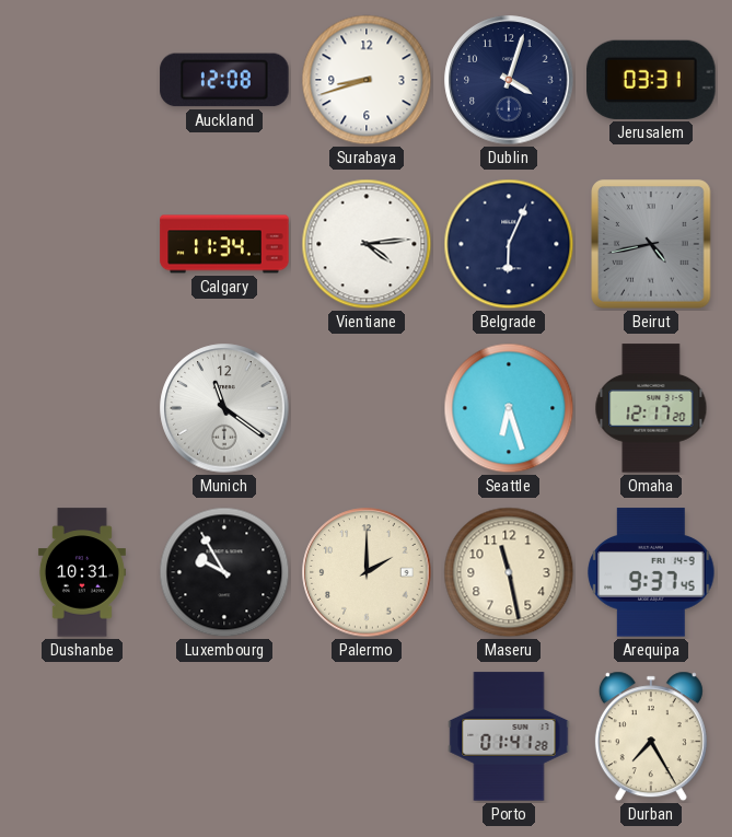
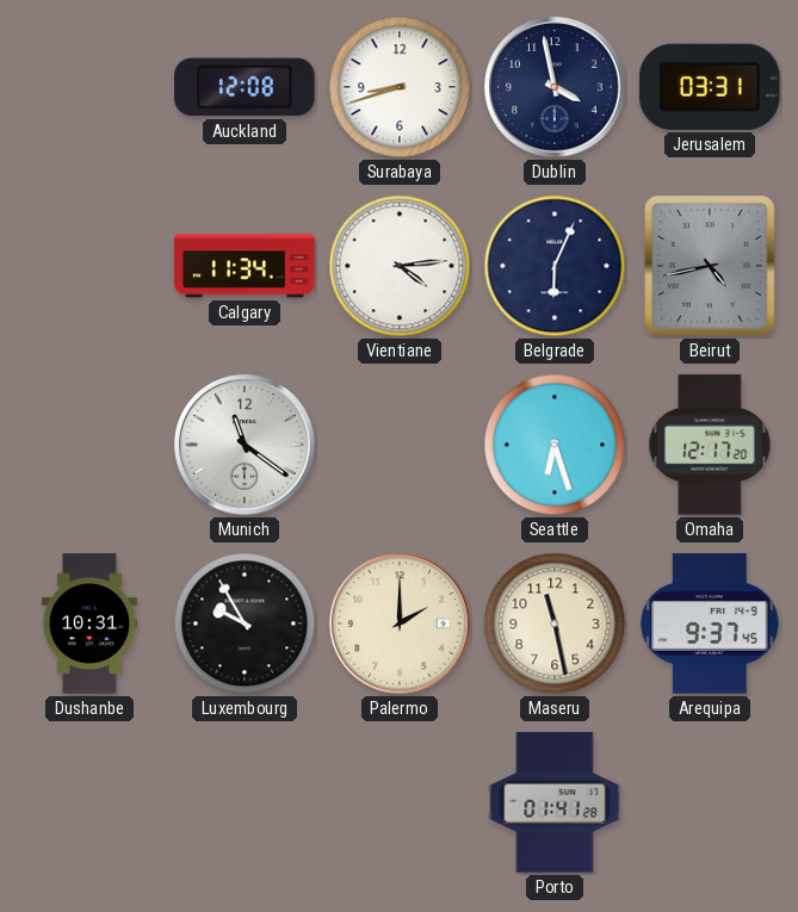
Dublin: 4:03 -> 3:58
Durban: 7:25 -> none
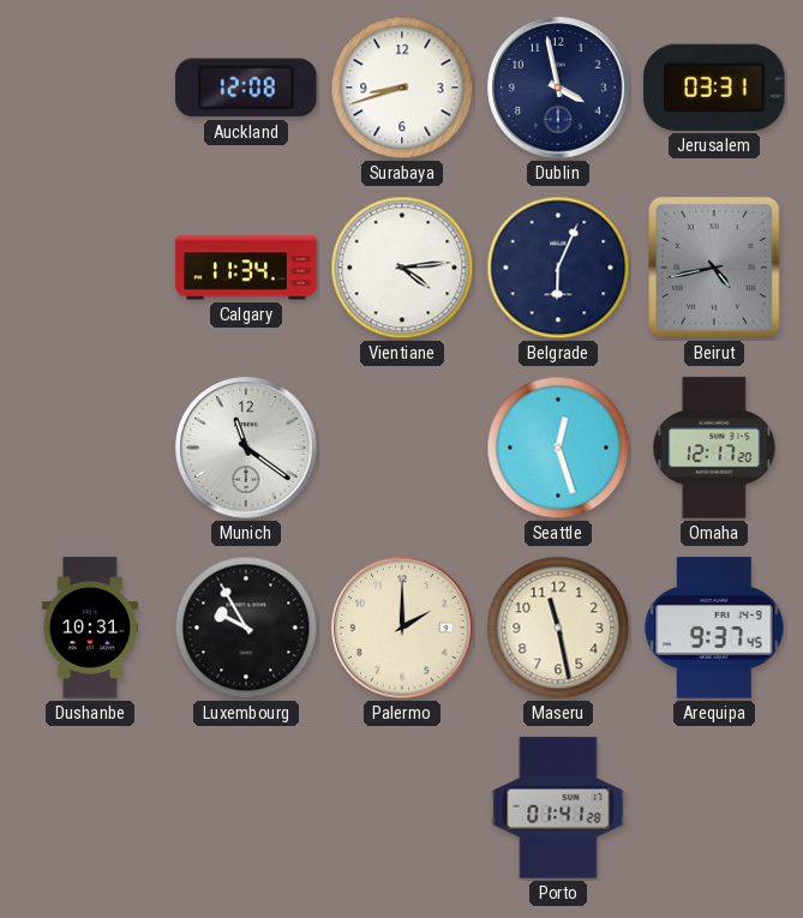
Seattle: 6:27 -> 12:27
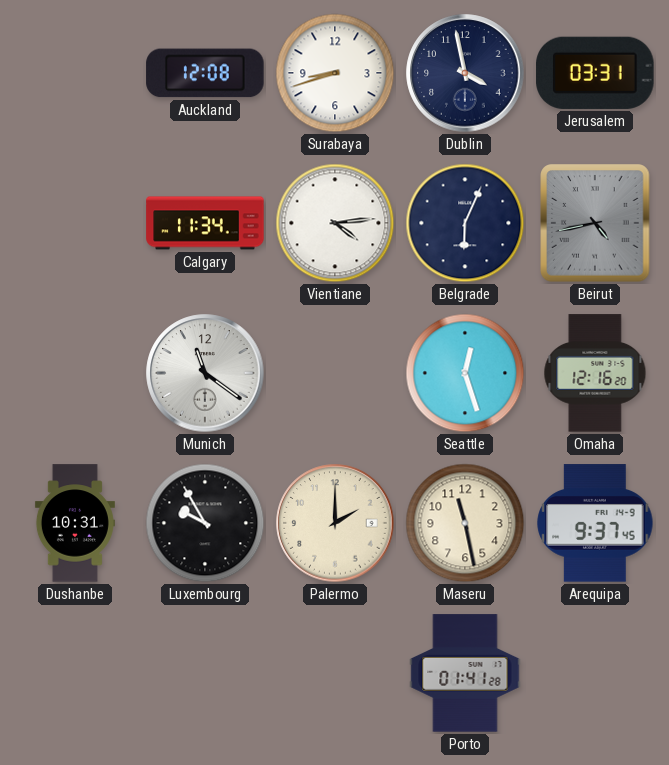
Omaha: 12:17 -> 12:16
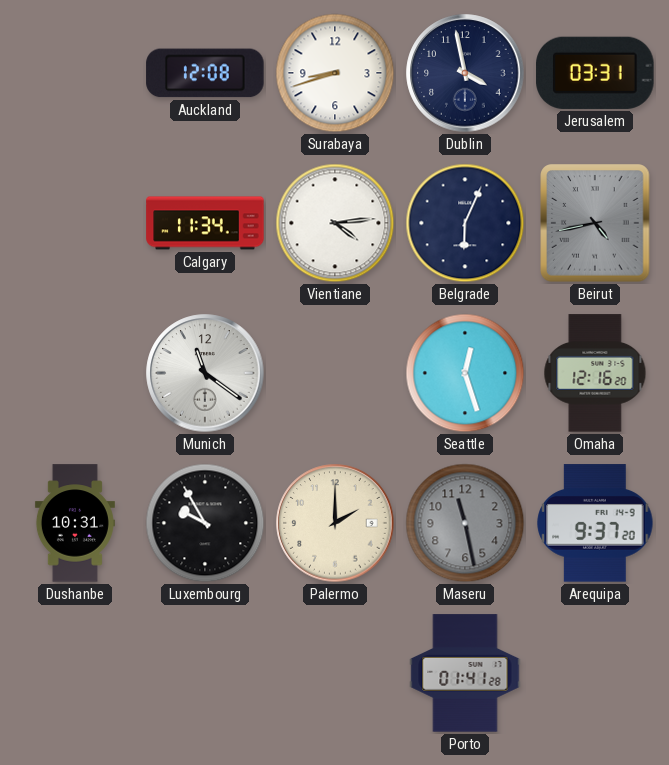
Maseru dial: cream -> grey
Arequipa: 9:37:45 -> 9:37:20
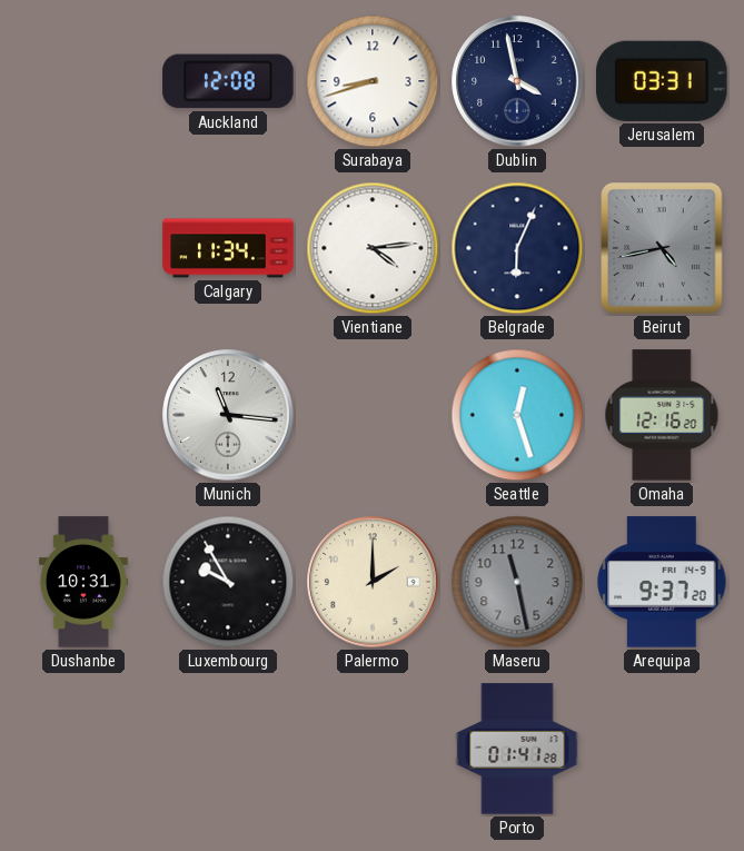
Munich: 11:21 -> 11:16
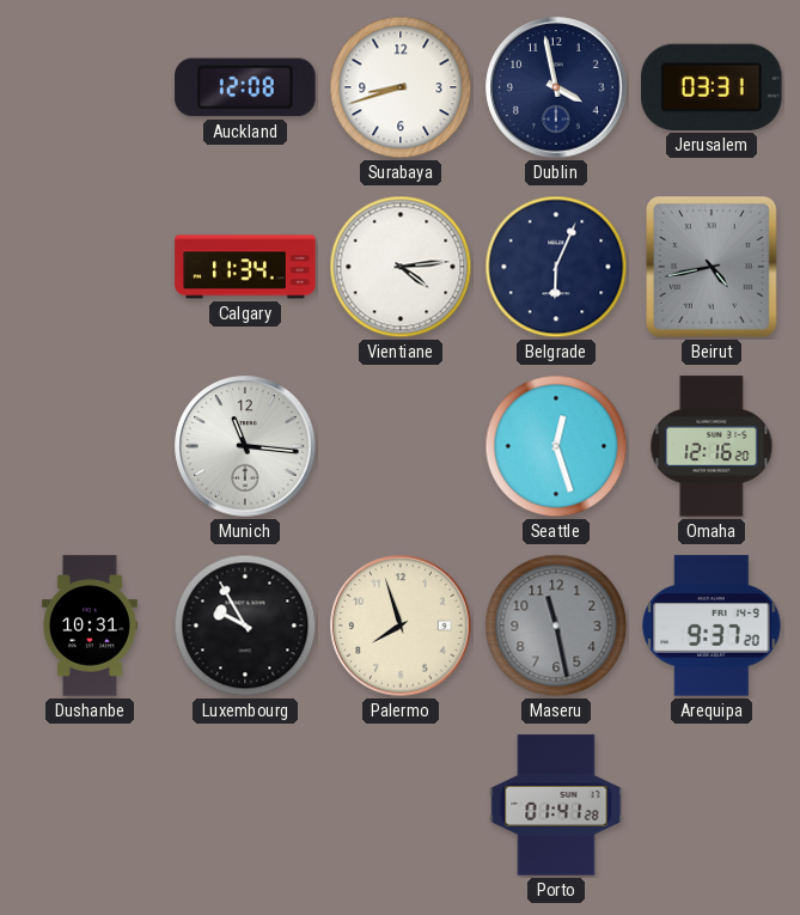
Palermo: 2:00 -> 7:57
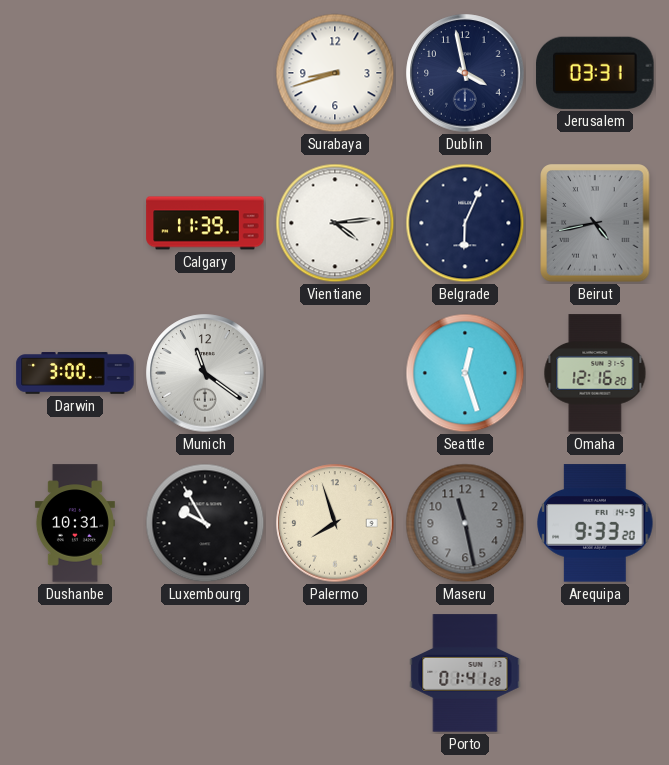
Auckland: 12:08 -> none
Calgary: 11:34 -> 11:39
Darwin: none -> 3:00
Munich: 11:16 -> 11:21
Arequipa: 9:37 -> 9:33
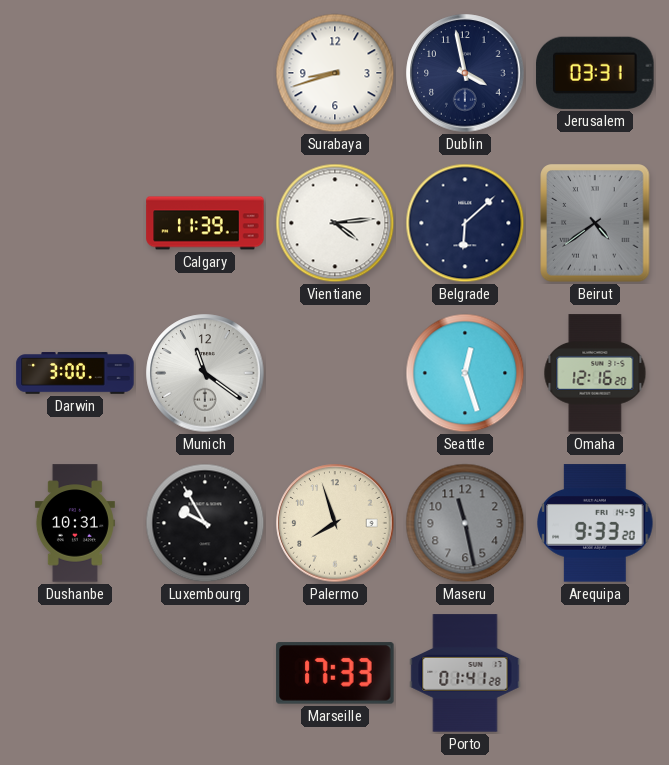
Belgrade: 6:04 -> 6:08
Beirut: 4:43 -> 4:39
Marseille: none -> 17:33
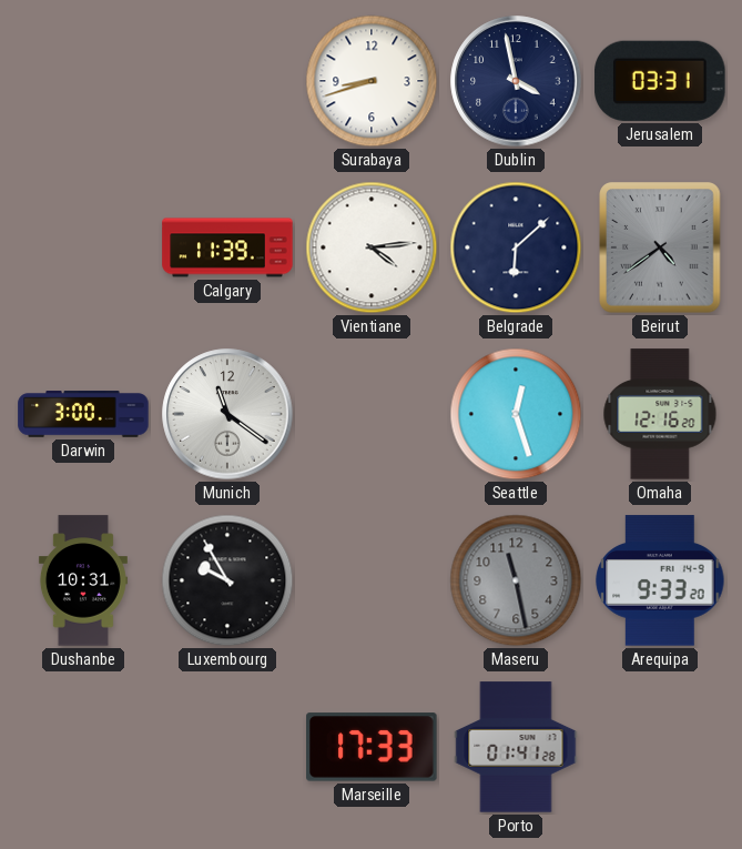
Palermo: 7:57 -> none
